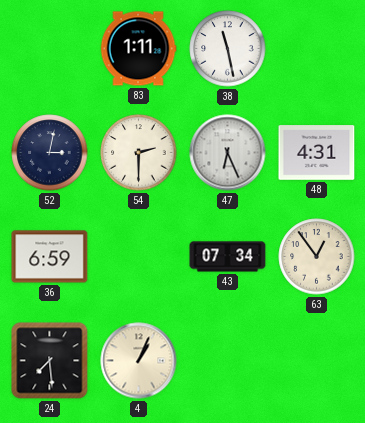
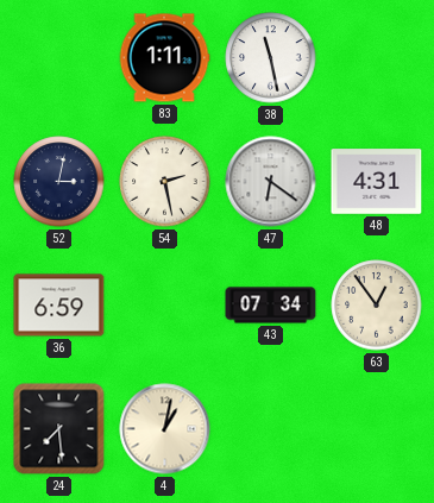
54: 2:30 -> 2:28
47: 6:26 -> 6:21
4: 1:04 -> 1:02
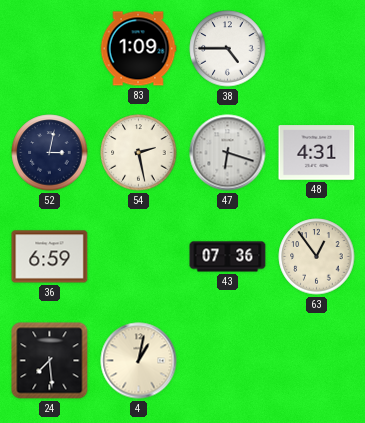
83: 1:11 -> 1:09
38: 11:28 -> 4:45
47: 6:21 -> 6:18
43: 07:34 -> 07:36
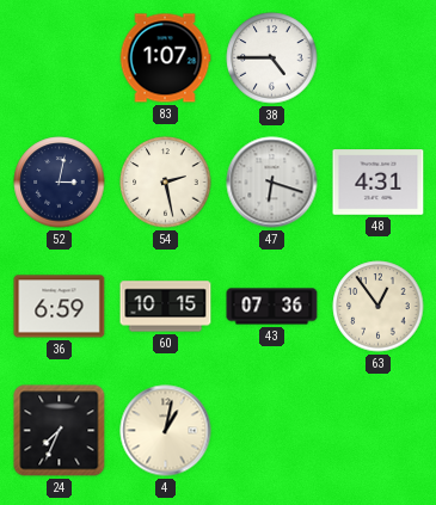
83: 1:09 -> 1:07
60: none -> 10:15
24: 7:29 -> 7:34
